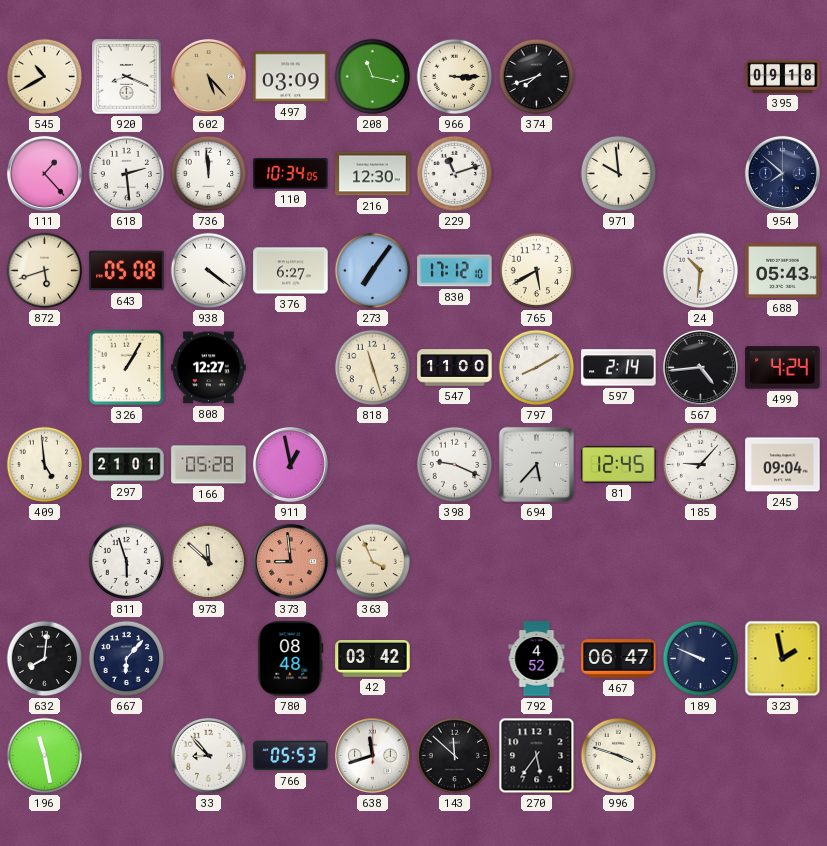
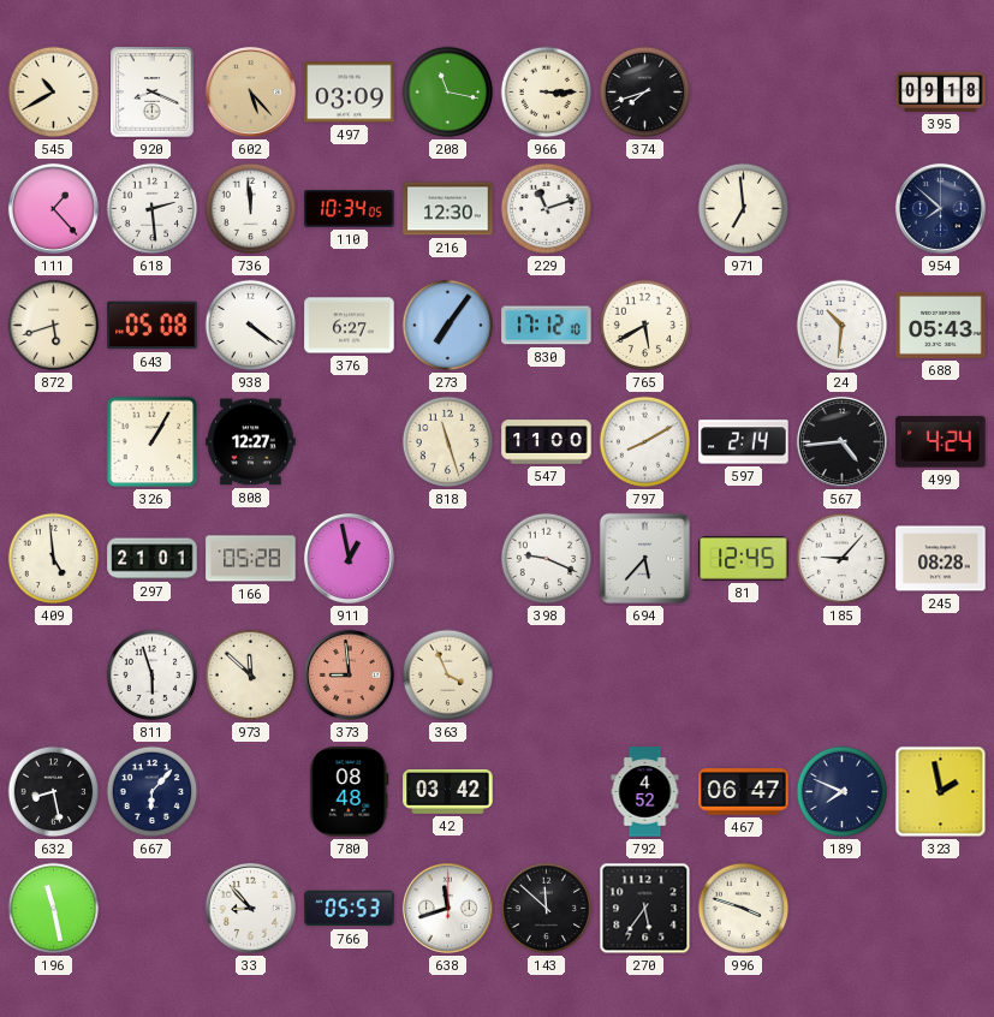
971: 9:59 -> 6:59
245: 09:04 -> 08:28
632: 8:01 -> 8:28
189: 9:49 -> 7:49
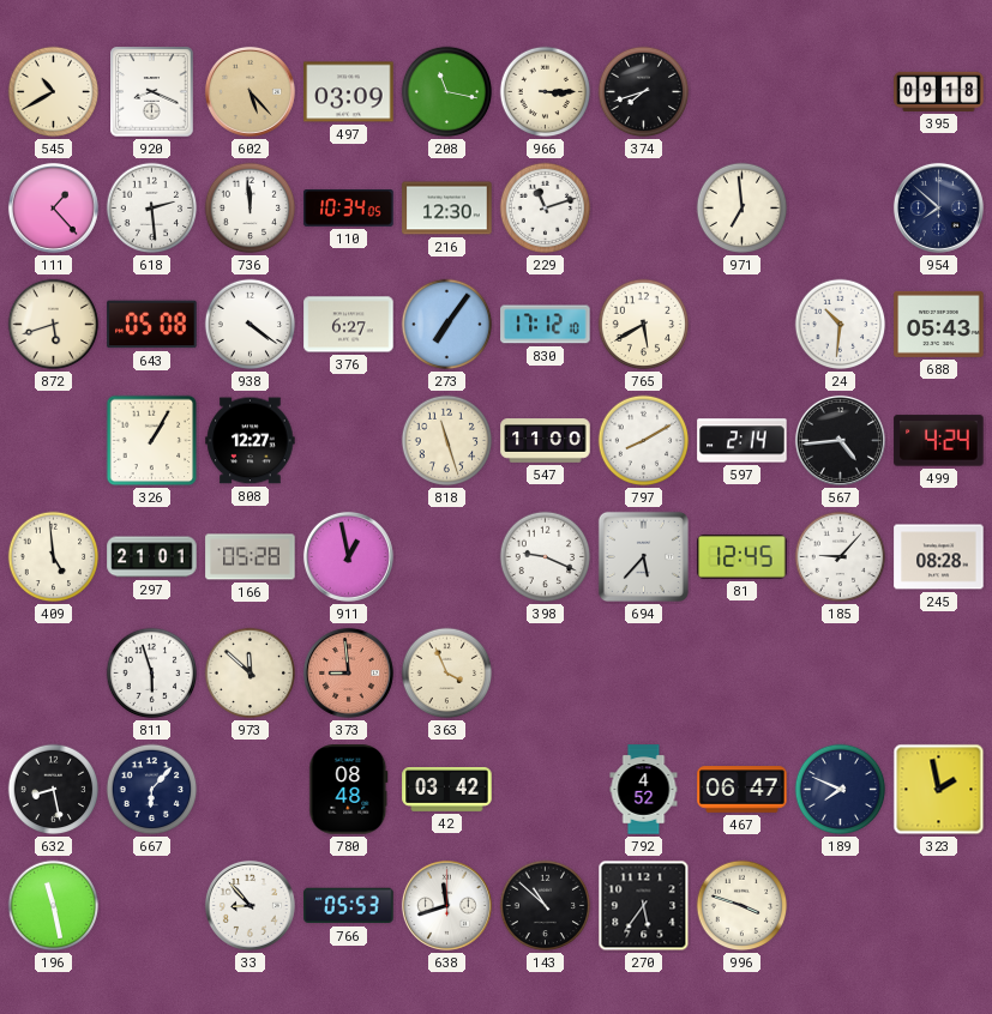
143: 11:52 -> 10:52
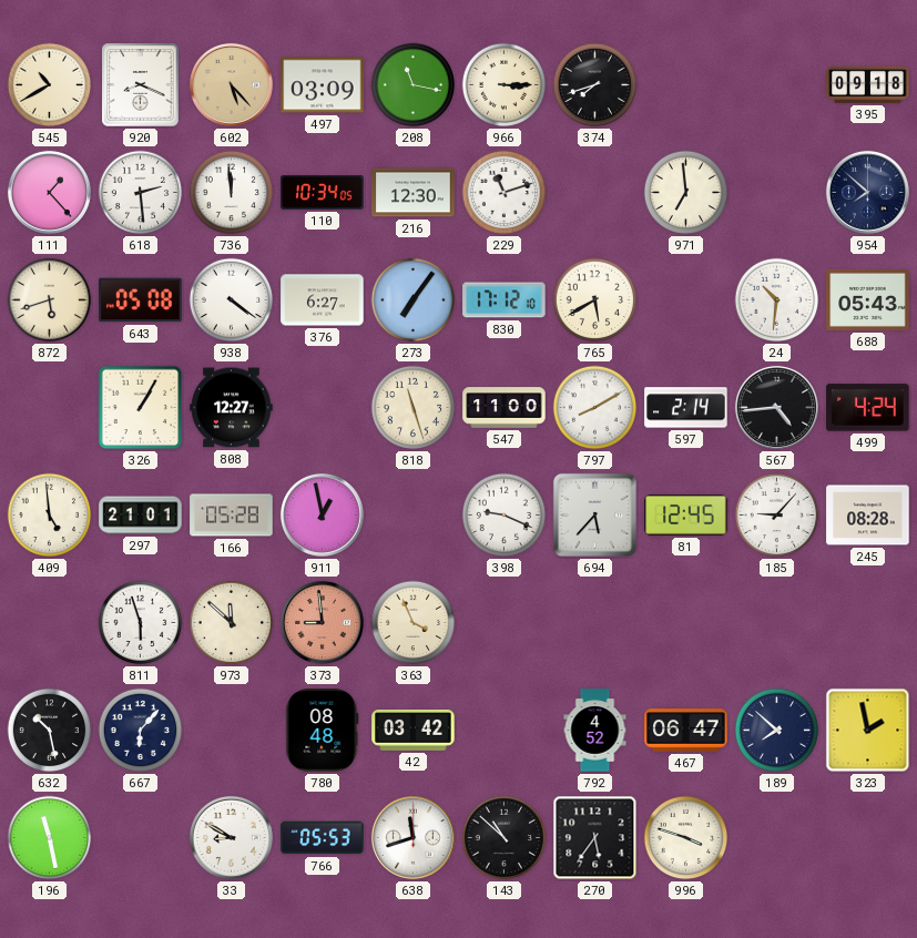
632: 8:28 -> 10:28
189: 7:49 -> 7:52
33: 8:53 -> 8:50
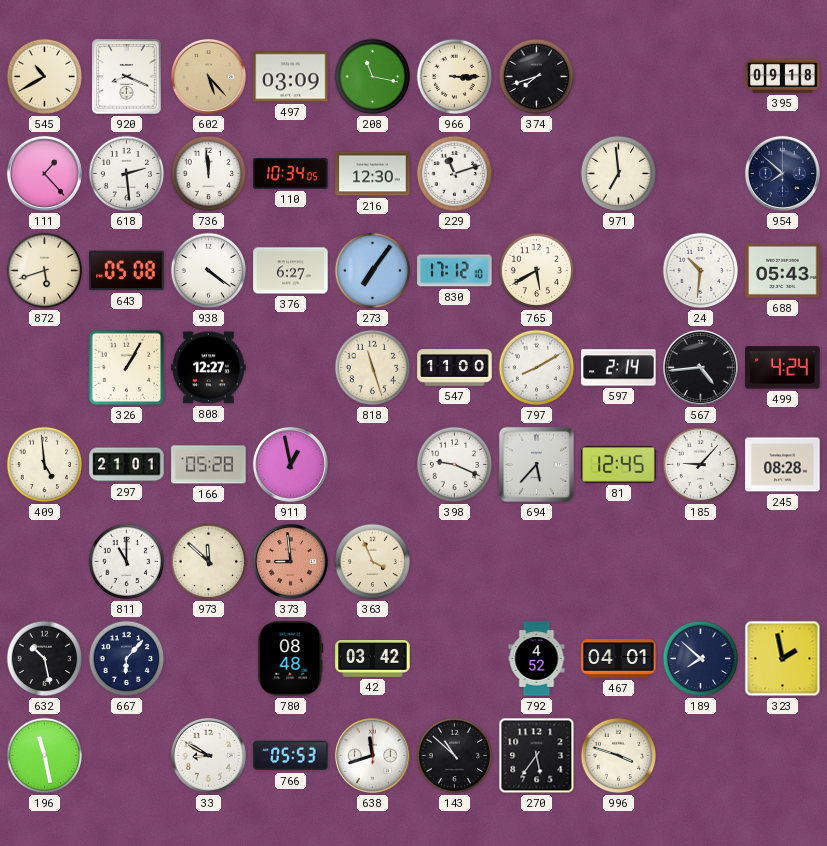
811: 5:57 -> 11:00
467: 06:47 -> 04:01
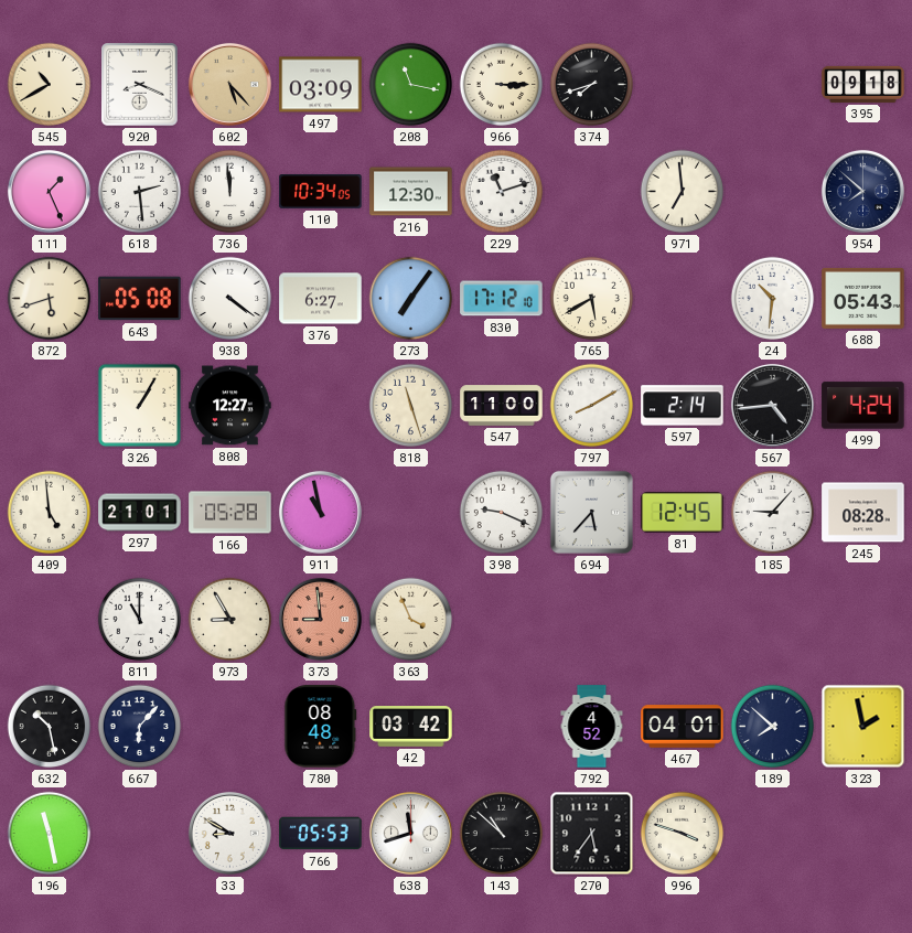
111: 1:23 -> 1:26
911: 12:58 -> 10:58
973: 11:52 -> 8:55
